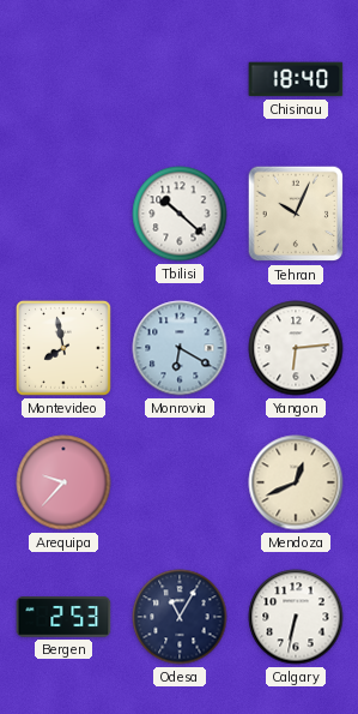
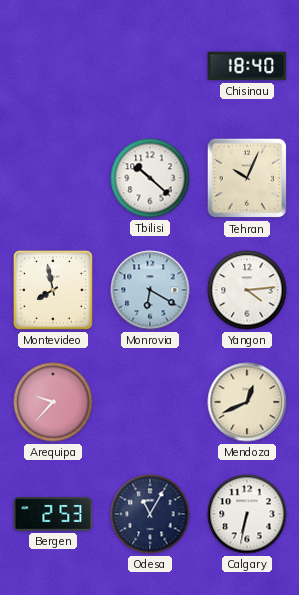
Yangon: 6:14 -> 4:14
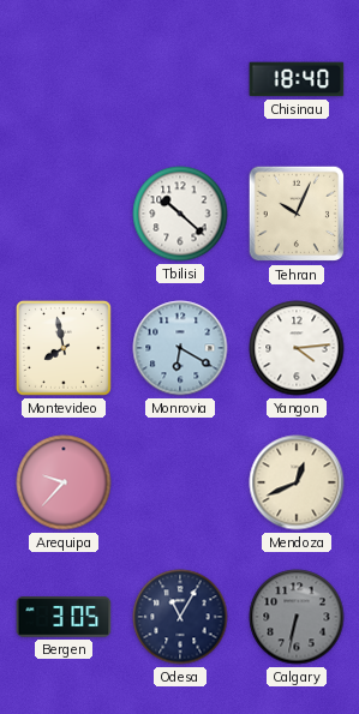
Bergen: 2:53 -> 3:05
Calgary dial: white -> grey
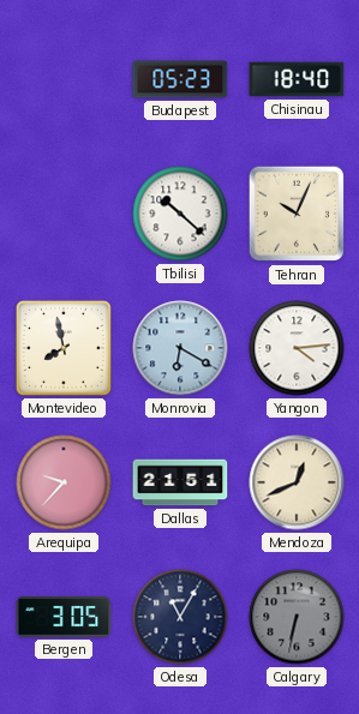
Budapest: none -> 05:23
Dallas: none -> 21:51
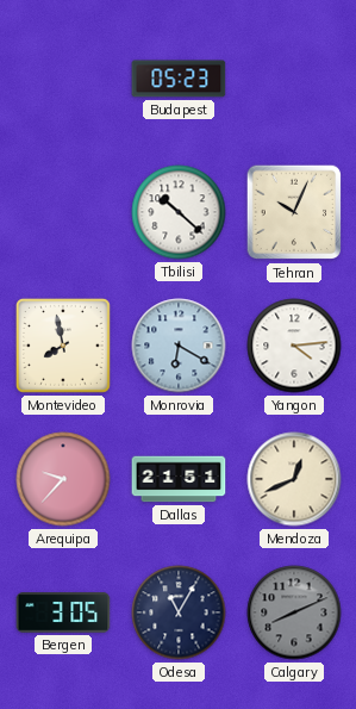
Chisinau: 18:40 -> none
Calgary: 6:32 -> 8:11
